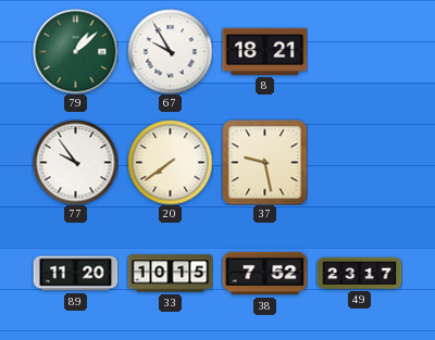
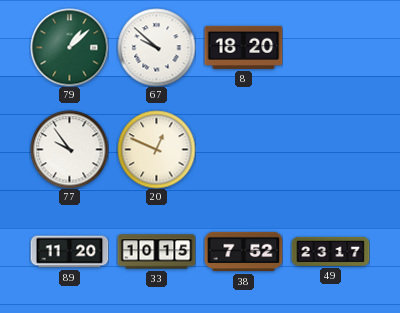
67: 9:55 -> 9:52
8: 18:21 -> 18:20
20: 7:39 -> 12:49
37: 9:28 -> none
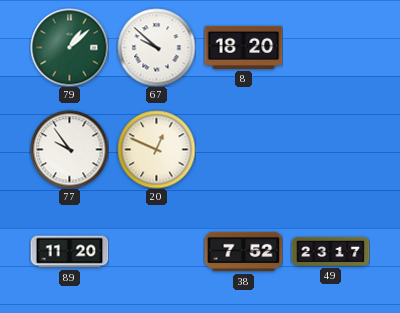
33: 10:15 -> none
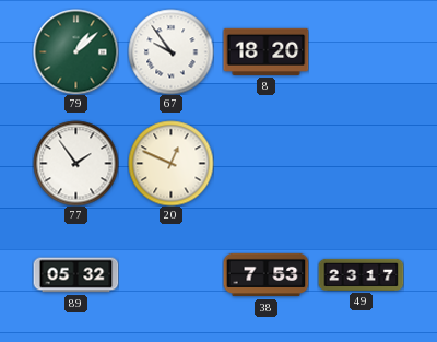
67: 9:52 -> 9:54
77: 9:54 -> 1:54
89: 11:20 -> 05:32
38: 7:52 -> 7:53
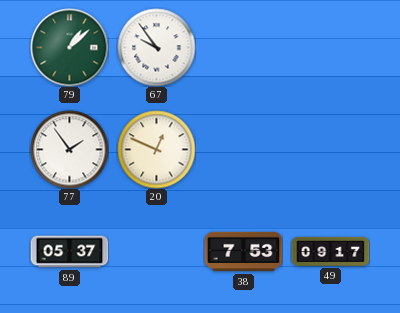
8: 18:20 -> none
89: 05:32 -> 05:37
49: 23:17 -> 09:17
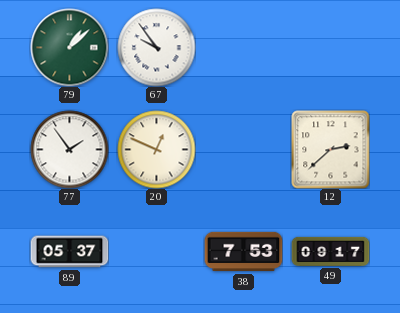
12: none -> 2:38
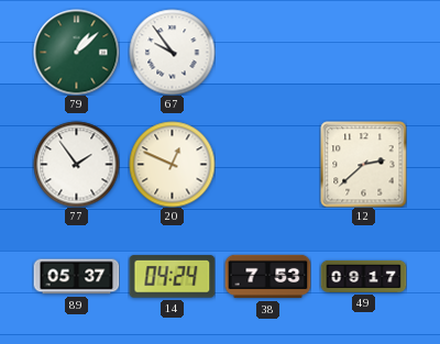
14: none -> 04:24
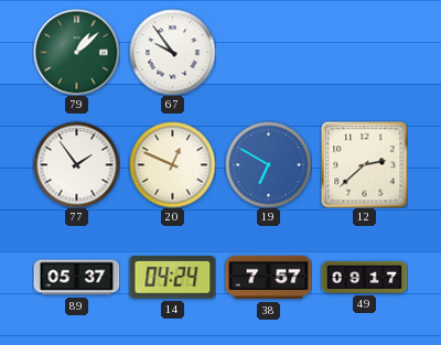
19: none -> 6:50
38: 7:53 -> 7:57
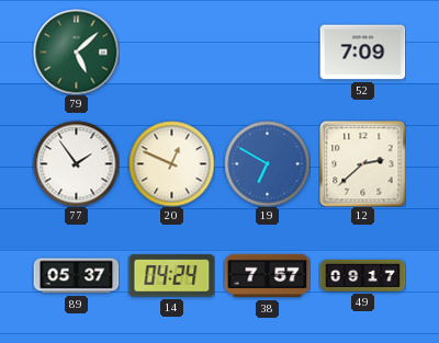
79: 1:08 -> 5:08
67: 9:54 -> none
52: none -> 7:09
